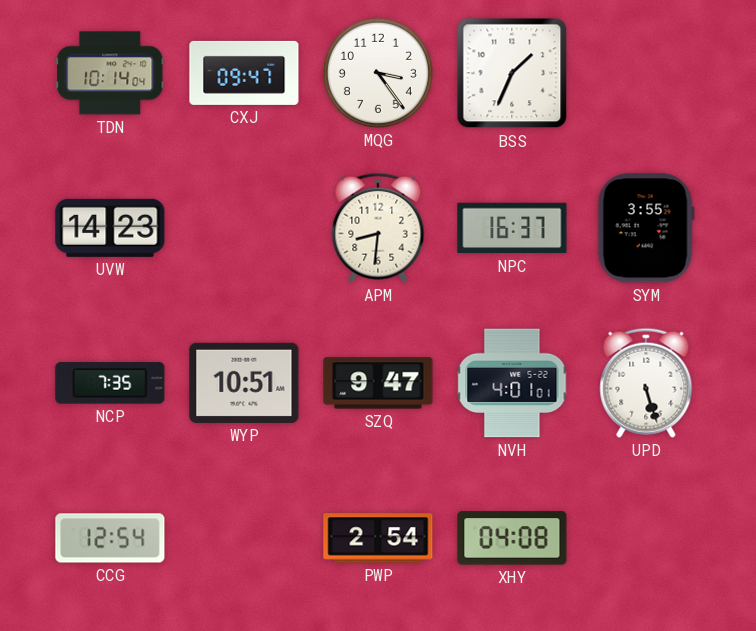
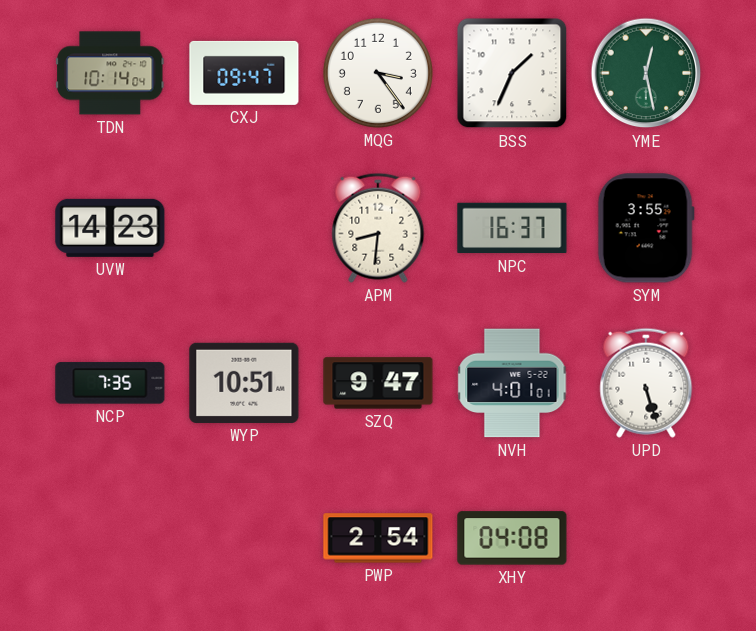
YME: none -> 12:28
CCG: 12:54 -> none
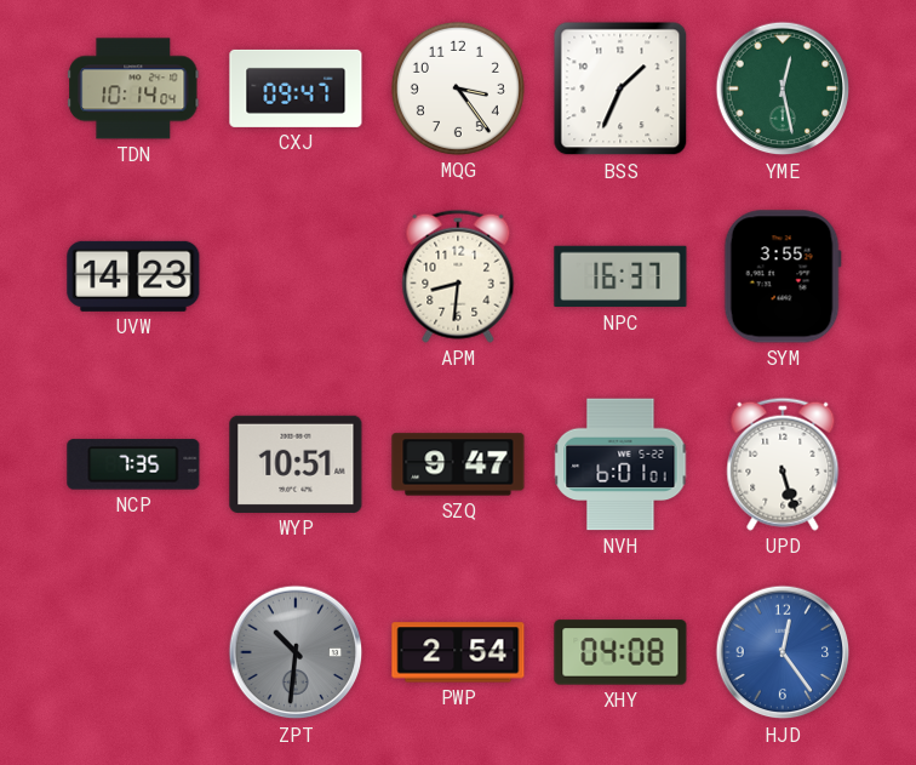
NVH: 4:01 -> 6:01
ZPT: none -> 10:31
HJD: none -> 12:24
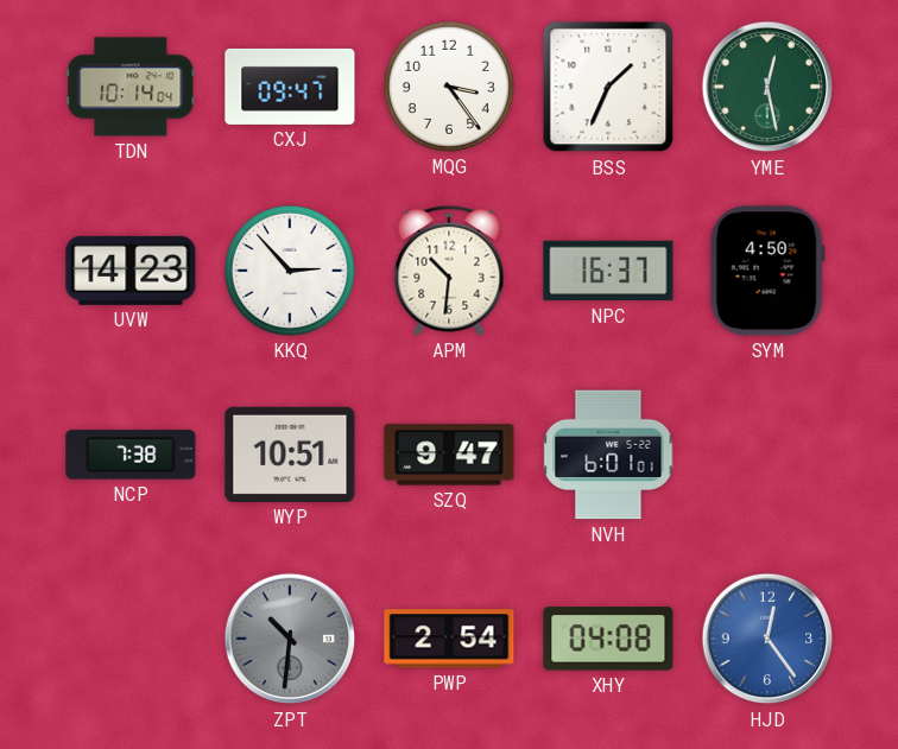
KKQ: none -> 2:53
APM: 8:31 -> 10:31
SYM: 3:55 -> 4:50
NCP: 7:35 -> 7:38
UPD: 5:27 -> none
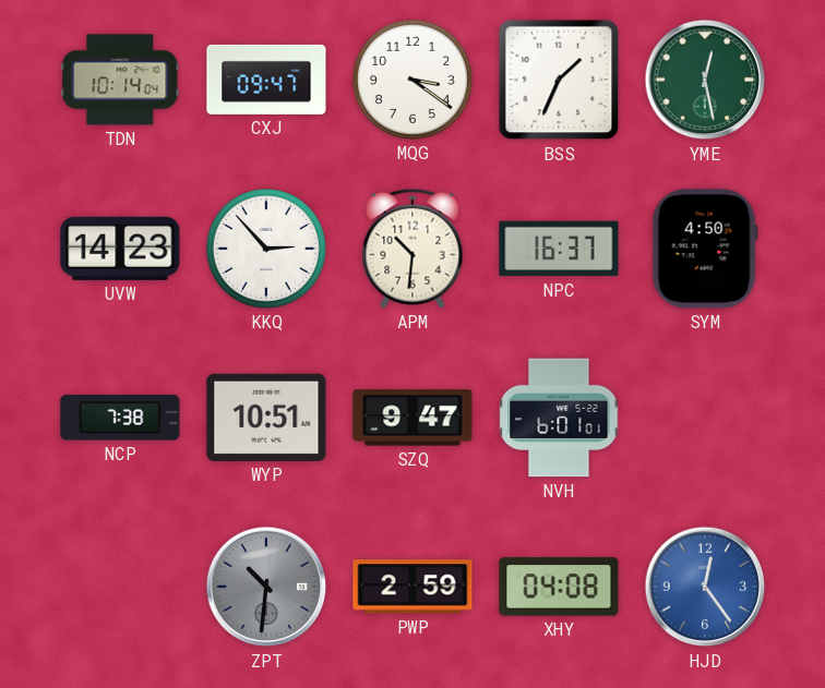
MQG: 3:24 -> 3:21
PWP: 2:54 -> 2:59
